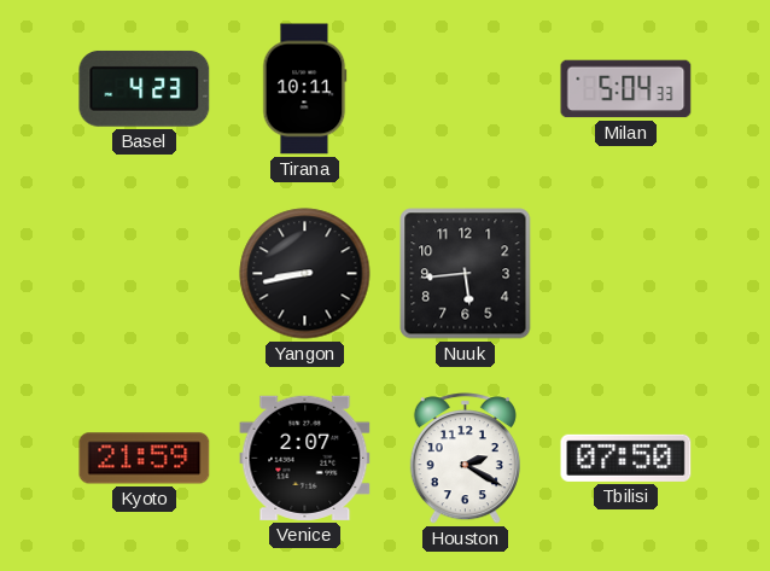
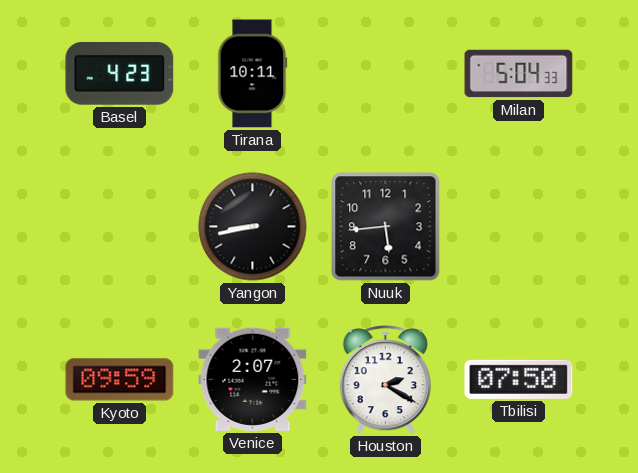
Kyoto: 21:59 -> 09:59
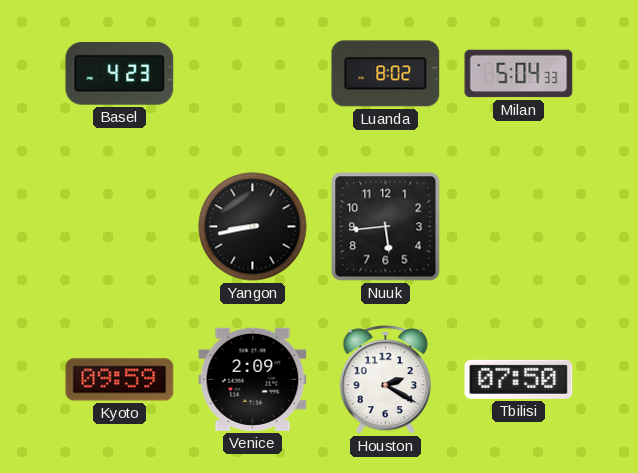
Tirana: 10:11 -> none
Luanda: none -> 8:02
Venice: 2:07 -> 2:09
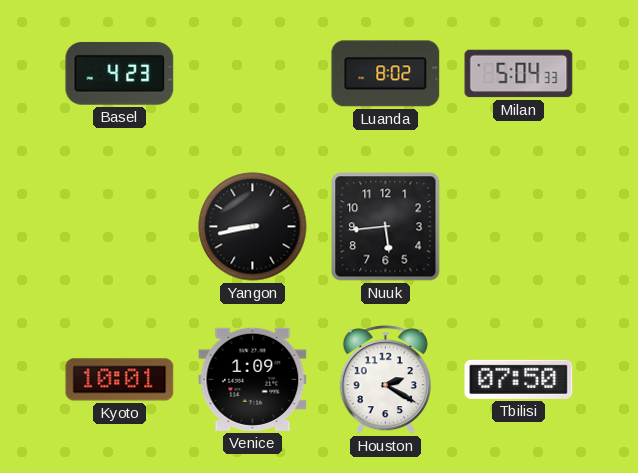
Kyoto: 09:59 -> 10:01
Venice: 2:09 -> 1:09
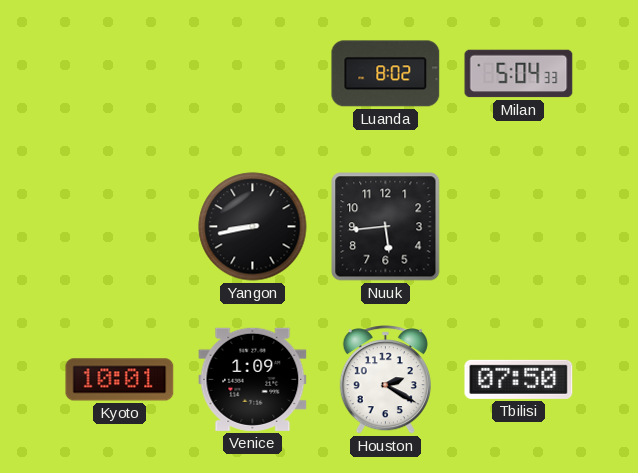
Basel: 4:23 -> none
